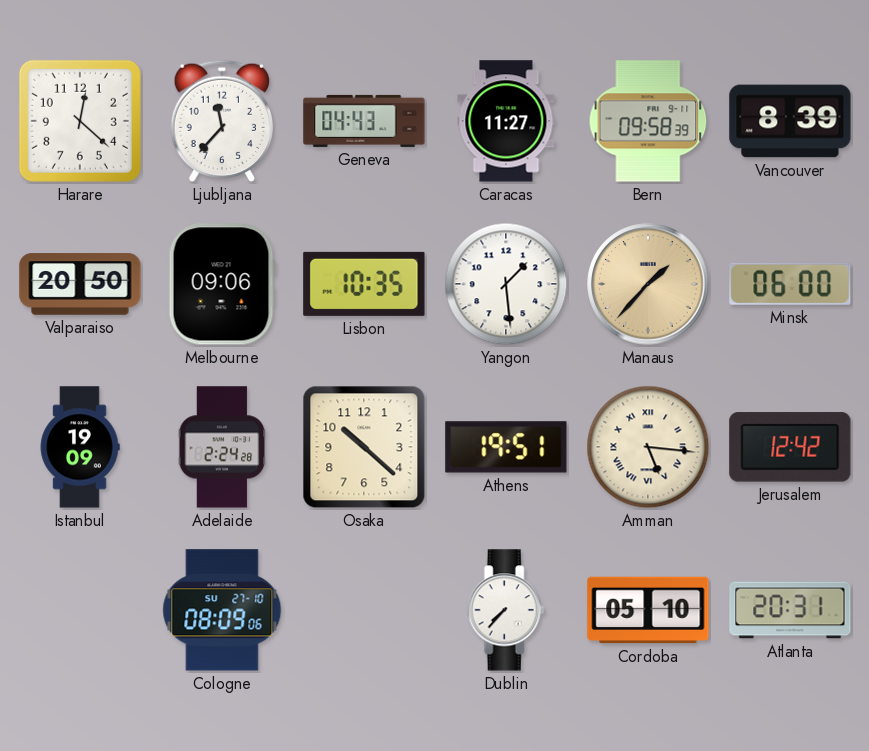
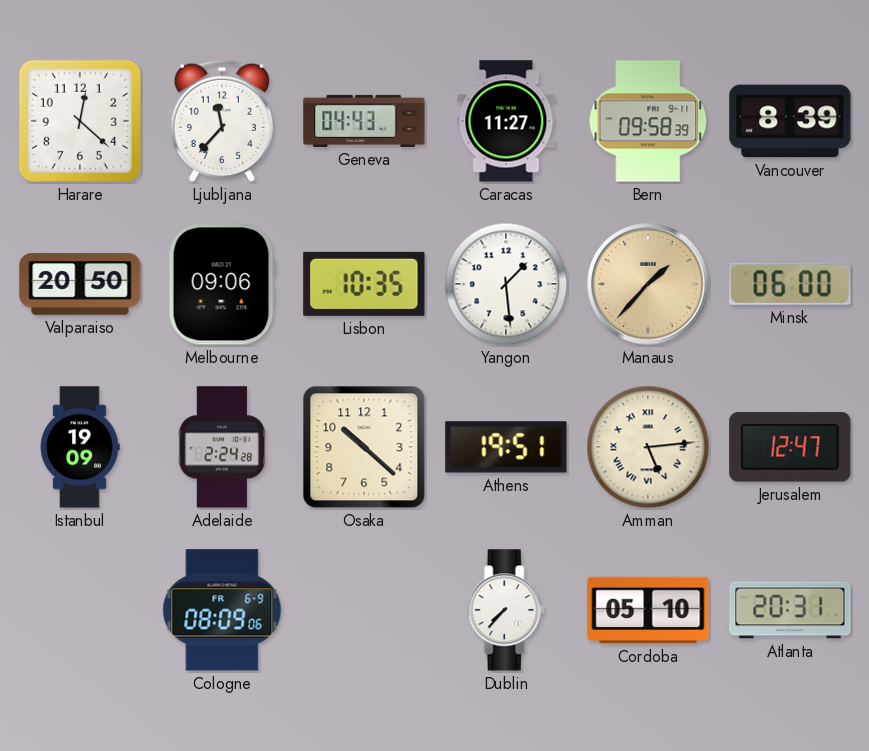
Amman: 5:16 -> 5:14
Jerusalem: 12:42 -> 12:47
Cologne date: SU 27-10 -> FR 6-9
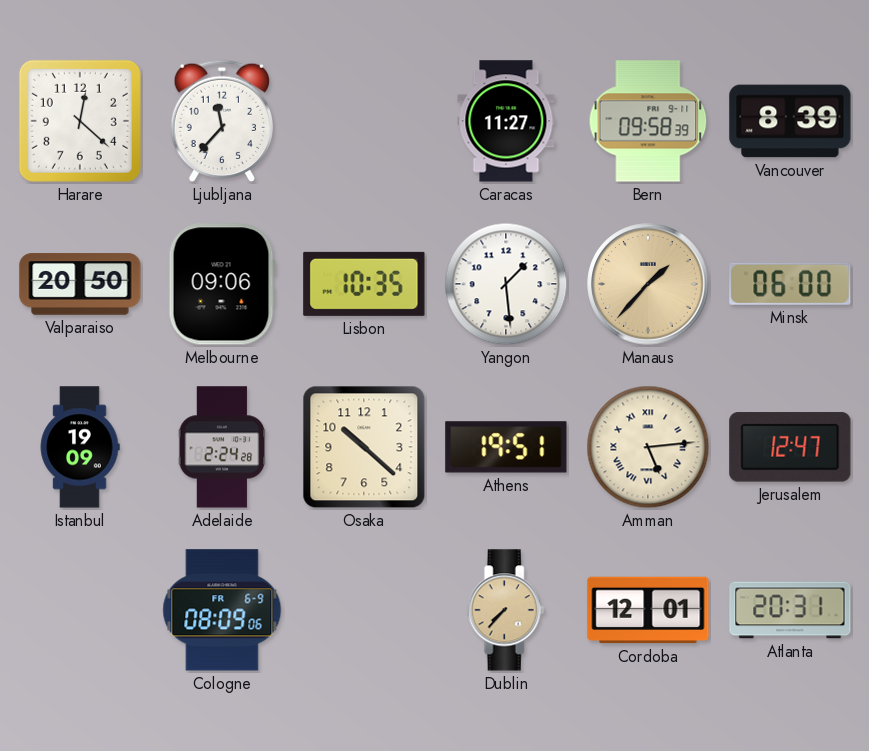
Geneva: 04:43 -> none
Dublin dial: white -> champagne
Cordoba: 05:10 -> 12:01
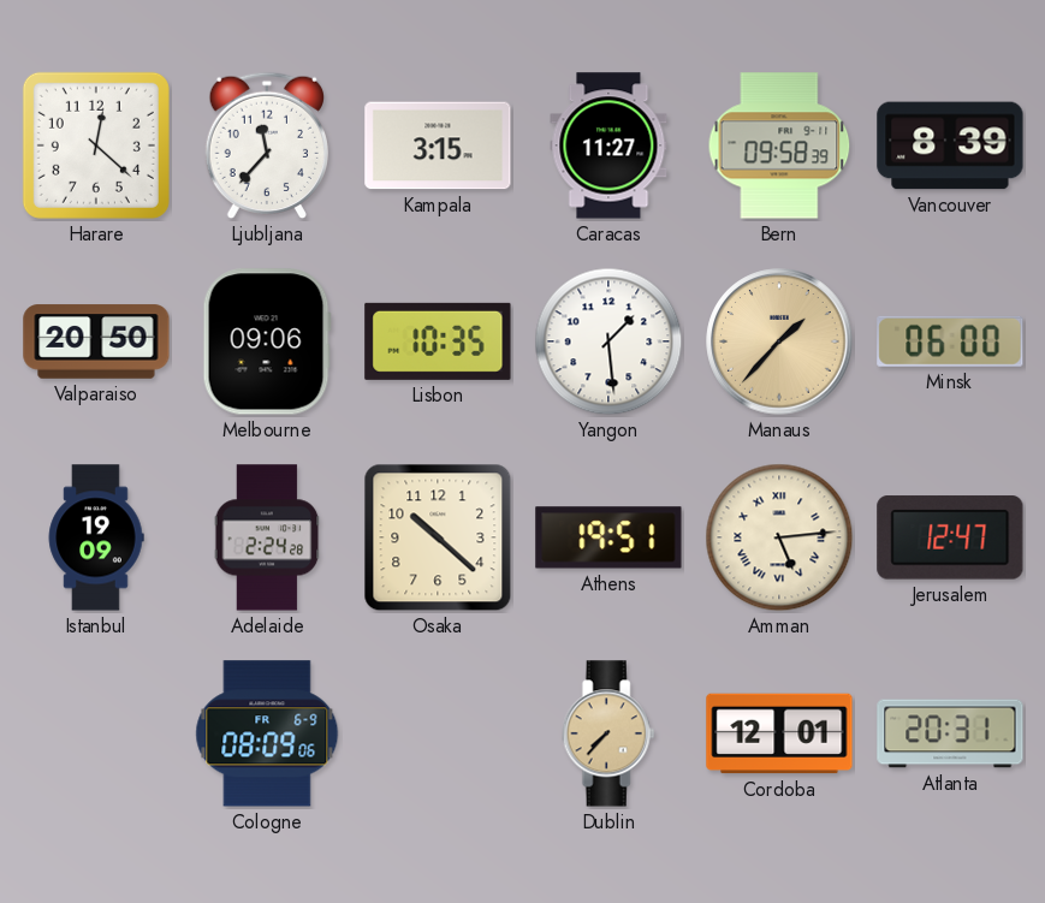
Kampala: none -> 3:15
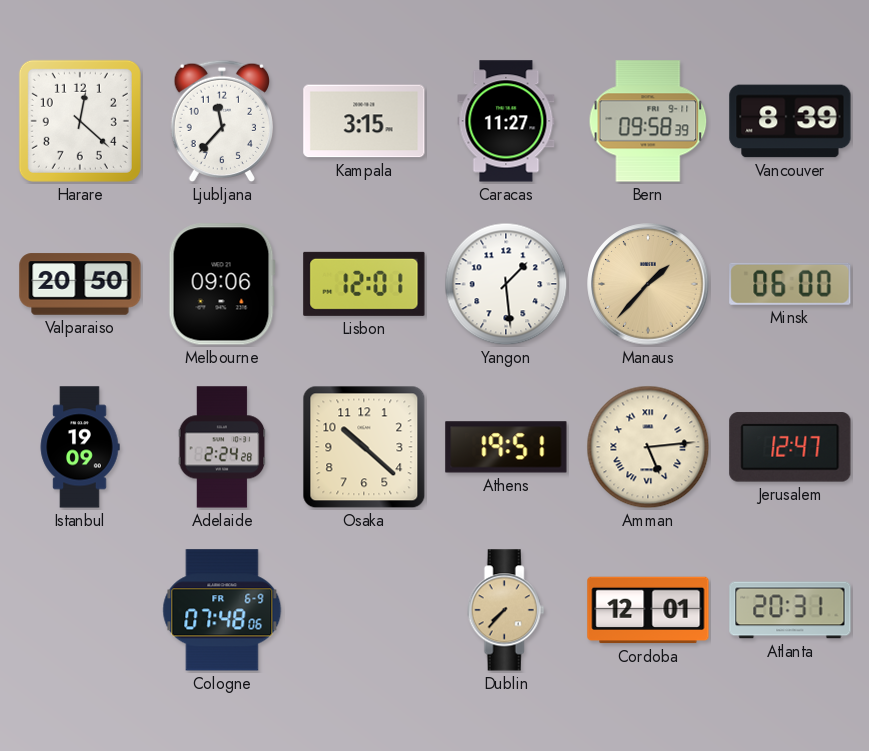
Lisbon: 10:35 -> 12:01
Cologne: 08:09 -> 07:48
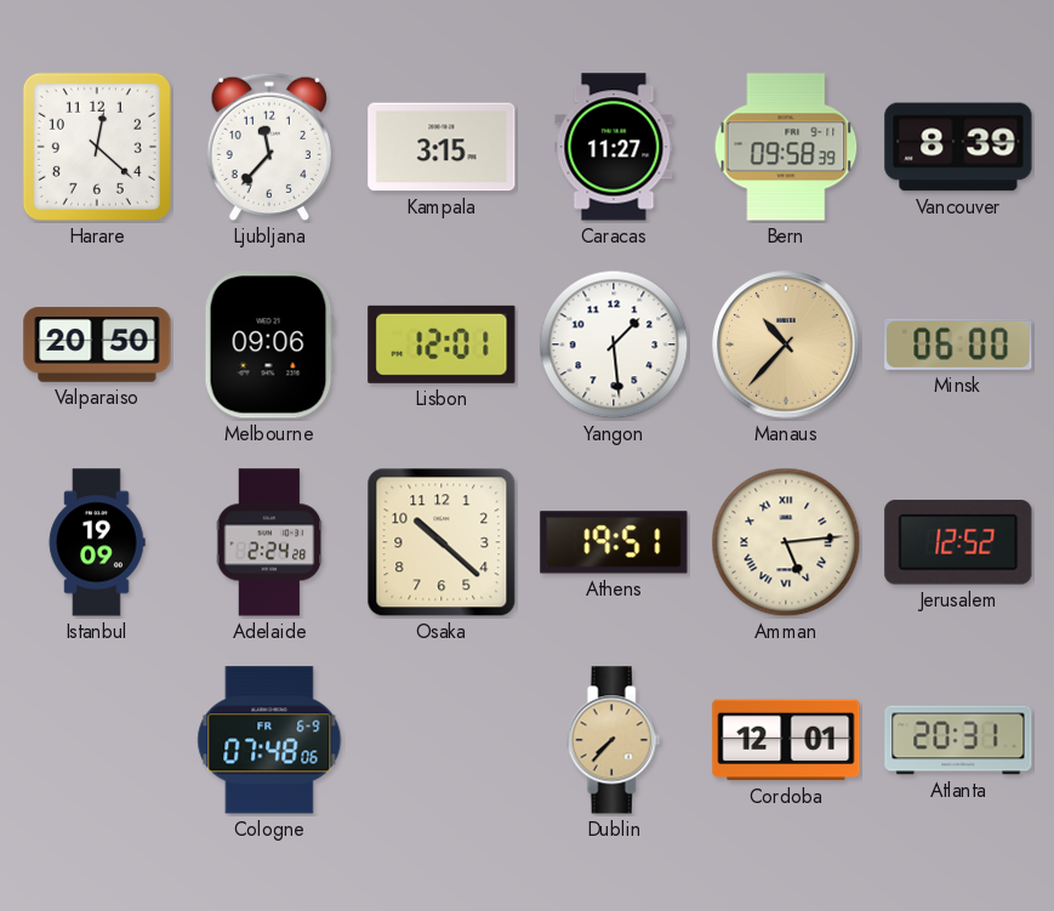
Manaus: 1:37 -> 10:37
Jerusalem: 12:47 -> 12:52
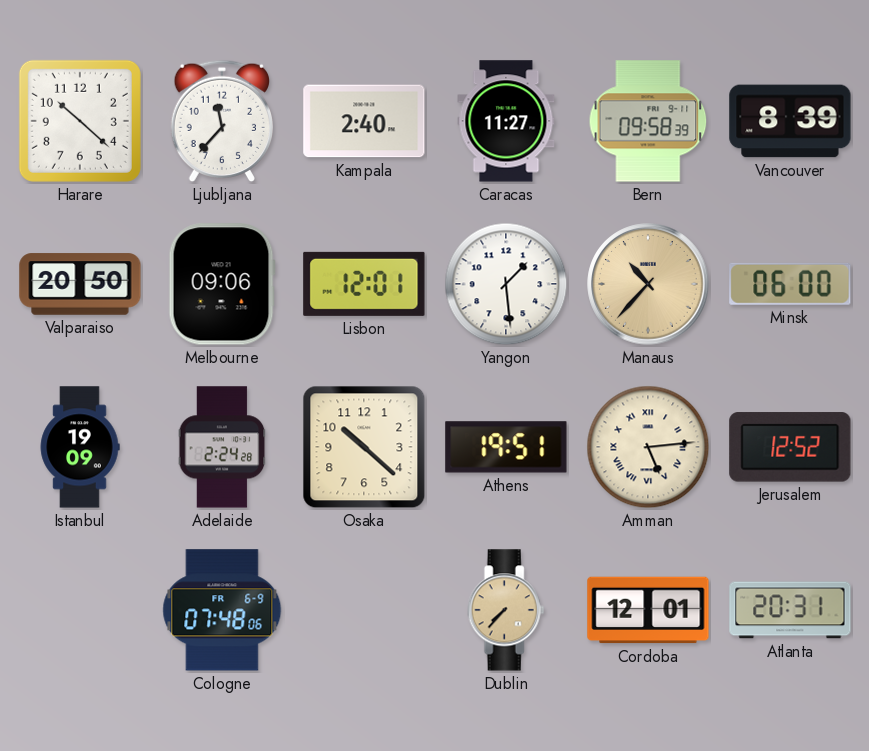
Harare: 12:22 -> 10:22
Kampala: 3:15 -> 2:40
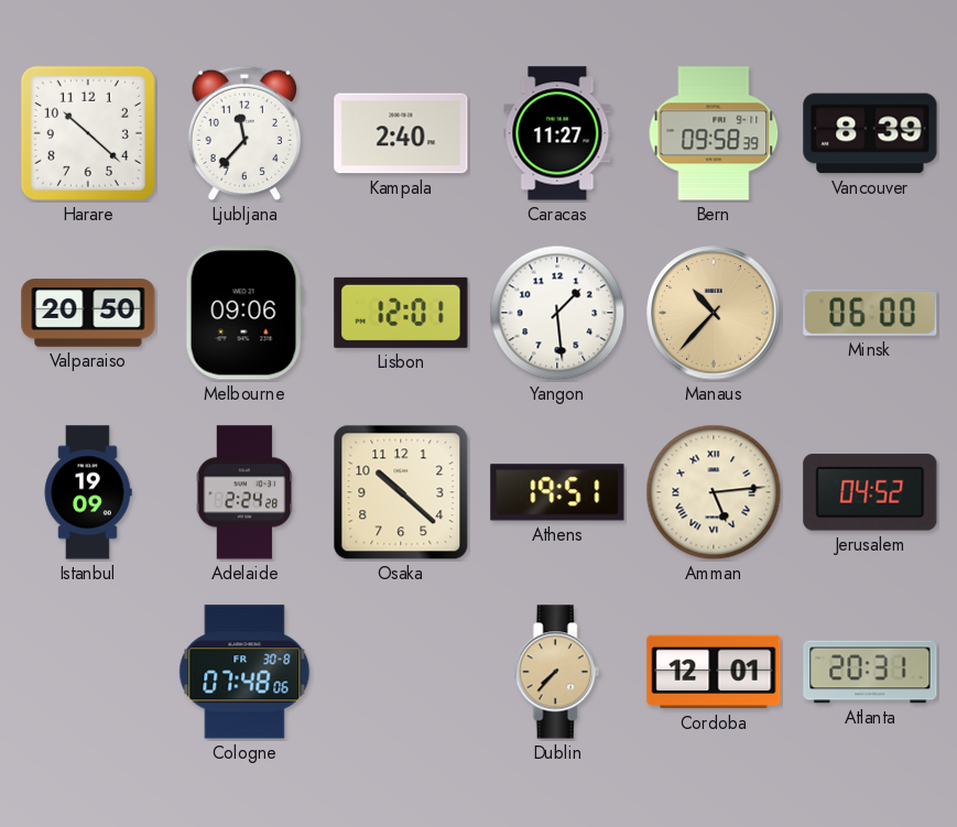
Jerusalem: 12:52 -> 04:52
Cologne date: FR 6-9 -> FR 30-8
